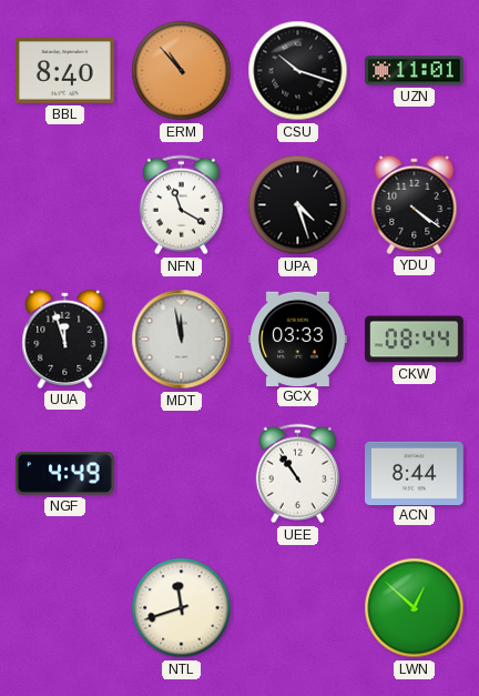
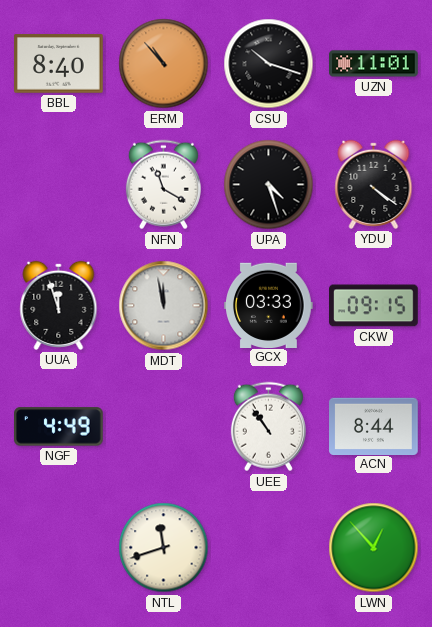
CKW: 08:44 -> 09:15
LWN: 12:52 -> 12:53
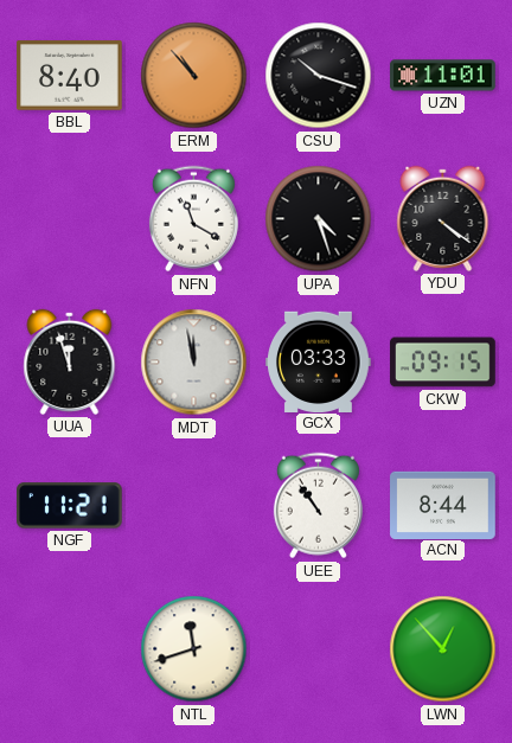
NGF: 4:49 -> 11:21
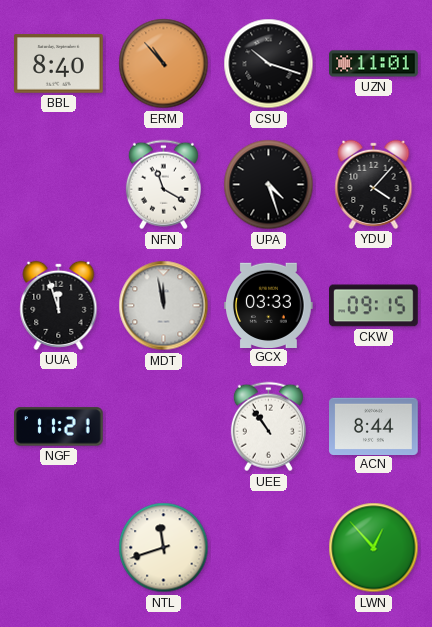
YDU: 4:21 -> 4:07
